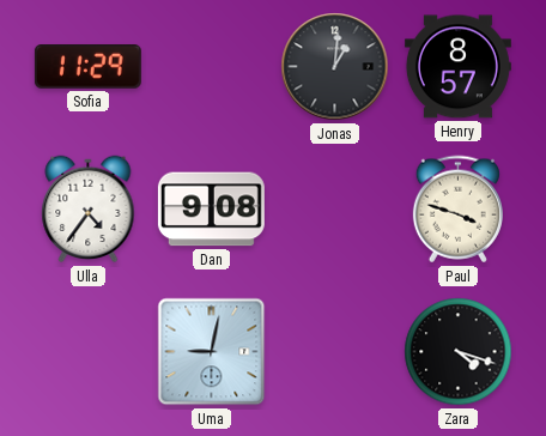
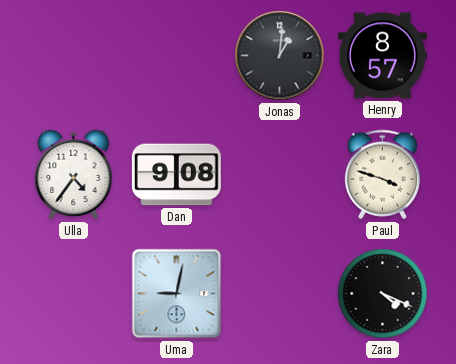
Sofia: 11:29 -> none
Zara: 4:18 -> 4:19
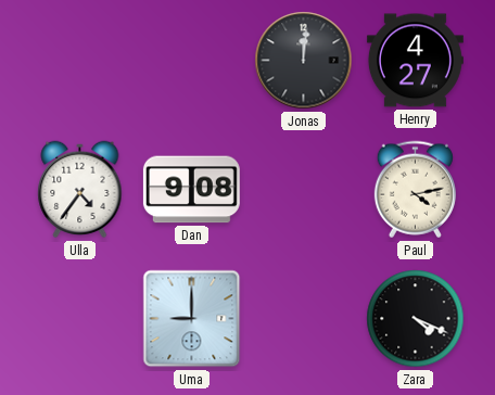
Jonas: 1:01 -> 12:01
Henry: 8:57 -> 4:27
Paul: 3:48 -> 4:13
Uma: 9:02 -> 9:00
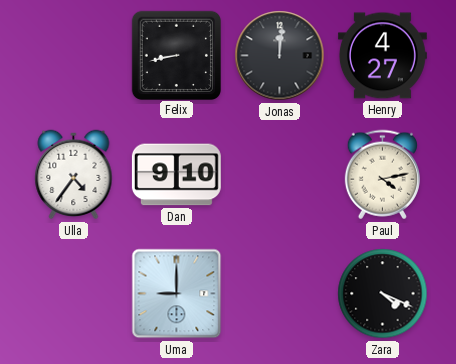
Felix: none -> 8:43
Dan: 9:08 -> 9:10
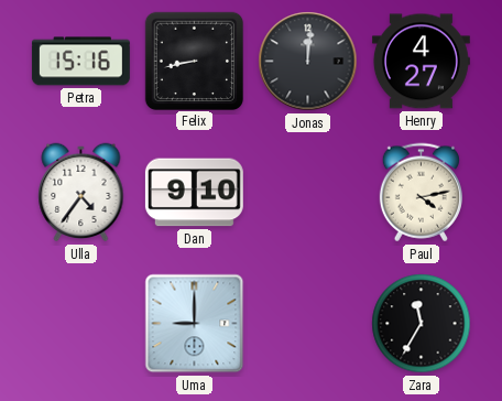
Petra: none -> 15:16
Zara: 4:19 -> 11:35
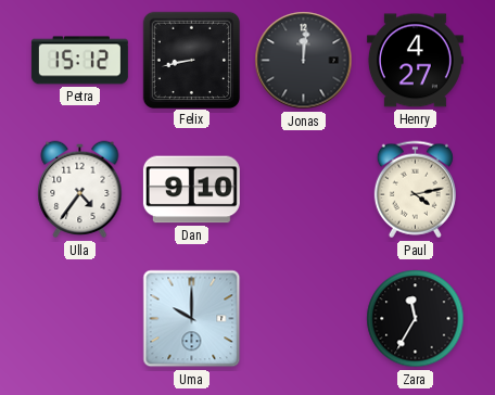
Petra: 15:16 -> 15:12
Uma: 9:00 -> 10:00
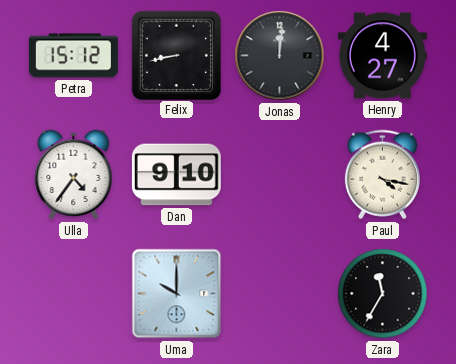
Paul: 4:13 -> 4:17
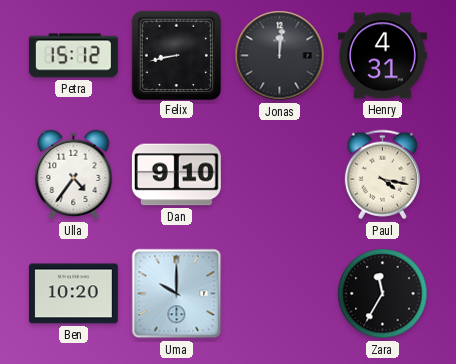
Henry: 4:27 -> 4:31
Ben: none -> 10:20
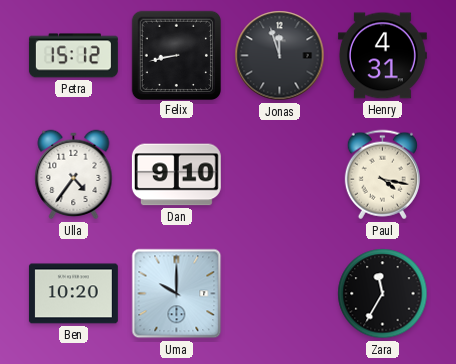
Jonas: 12:01 -> 11:57
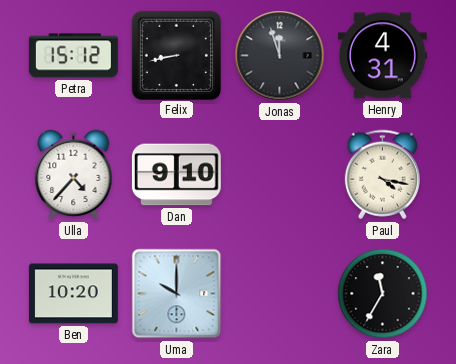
Ulla: 4:36 -> 4:37
